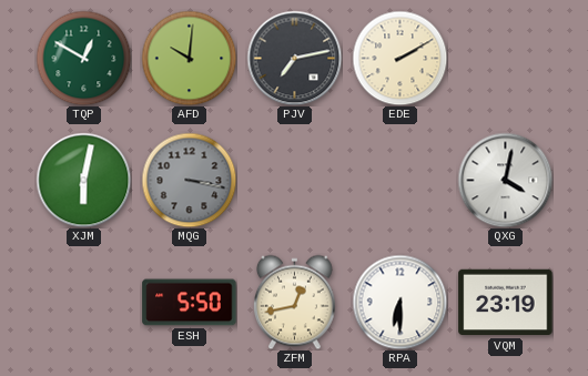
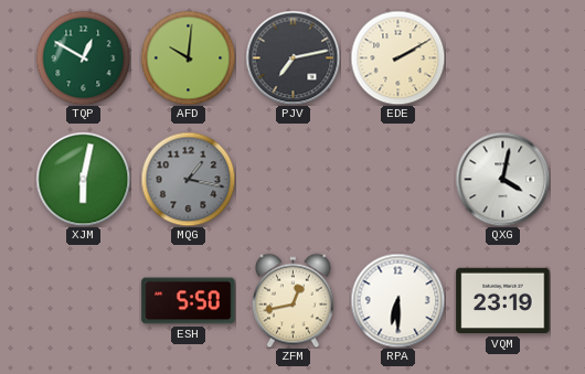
MQG: 3:17 -> 1:17
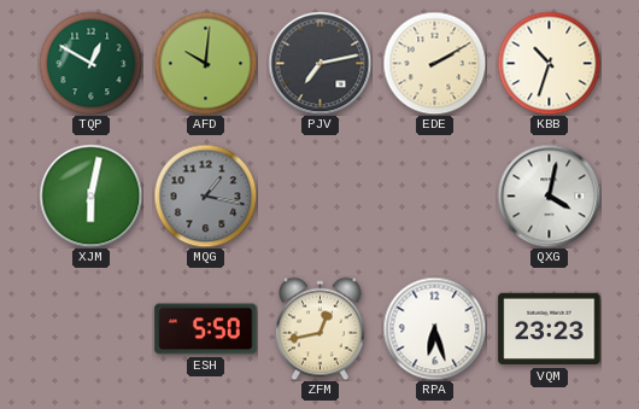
KBB: none -> 10:33
RPA: 6:30 -> 6:27
VQM: 23:19 -> 23:23
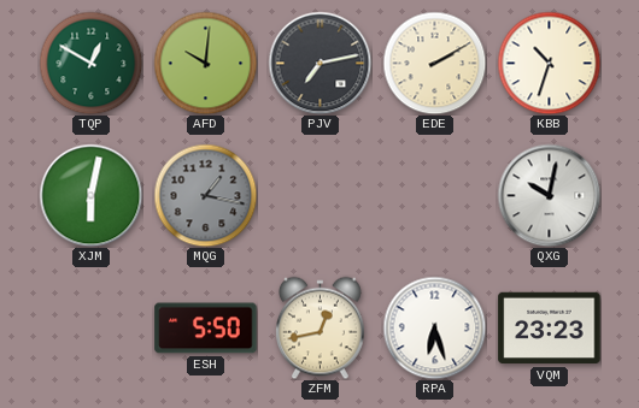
QXG: 4:02 -> 10:02
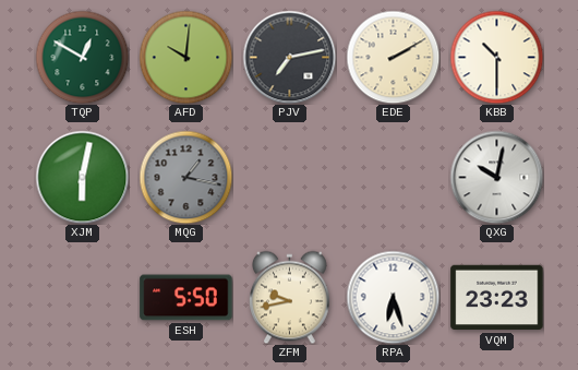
KBB: 10:33 -> 10:30
ZFM: 12:43 -> 9:43
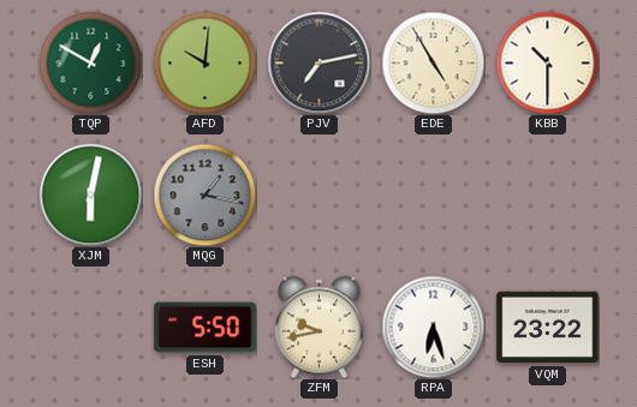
EDE: 2:10 -> 4:55
QXG: 10:02 -> none
VQM: 23:23 -> 23:22
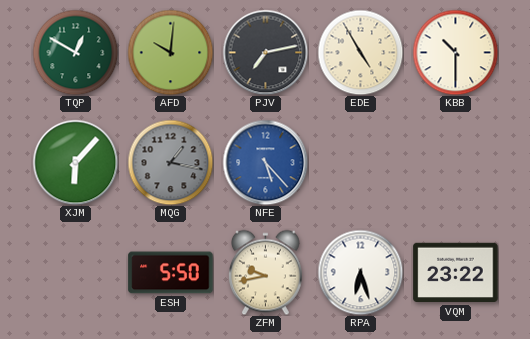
XJM: 6:02 -> 6:07
NFE: none -> 5:23
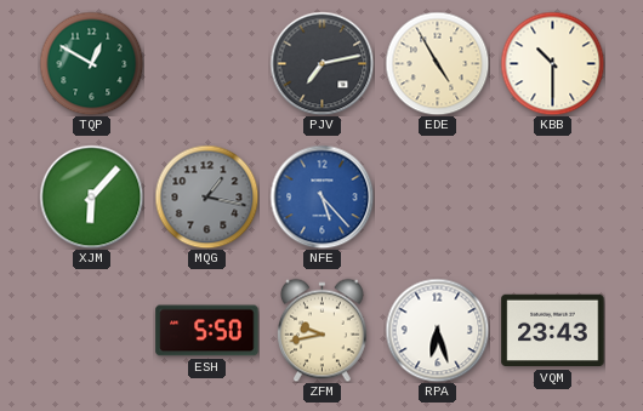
AFD: 10:01 -> none
VQM: 23:22 -> 23:43
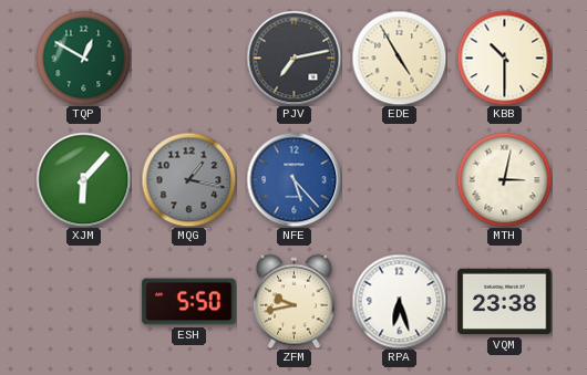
MTH: none -> 3:02
VQM: 23:43 -> 23:38
